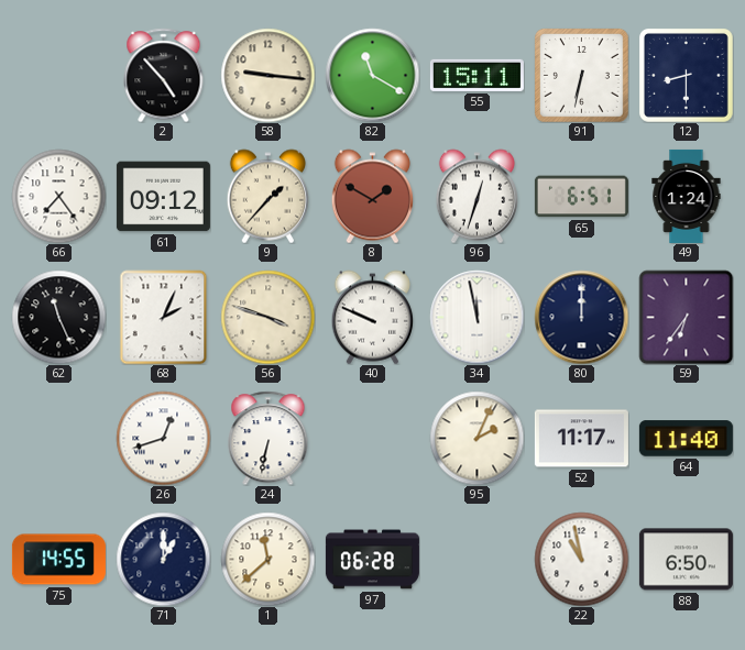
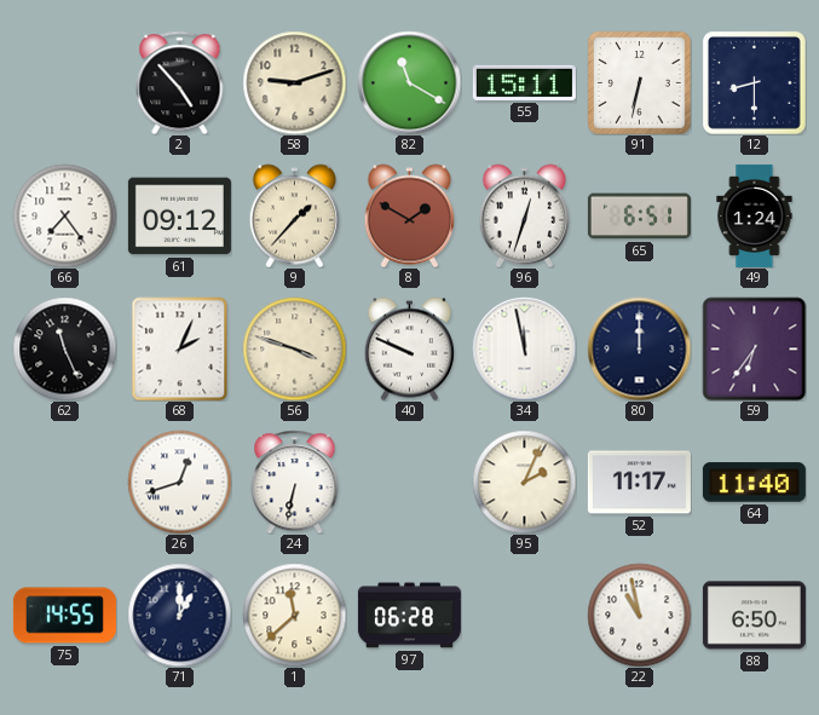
58: 9:16 -> 9:12
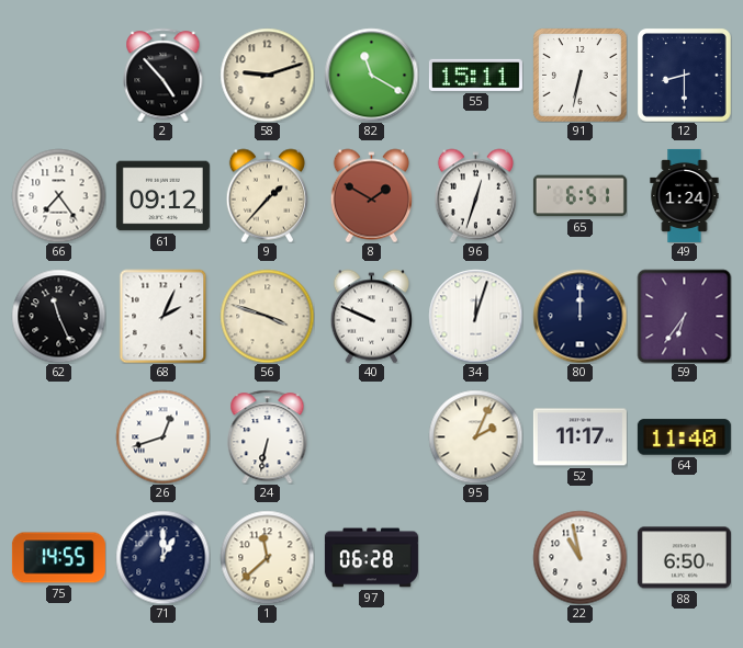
34: 11:58 -> 12:03
